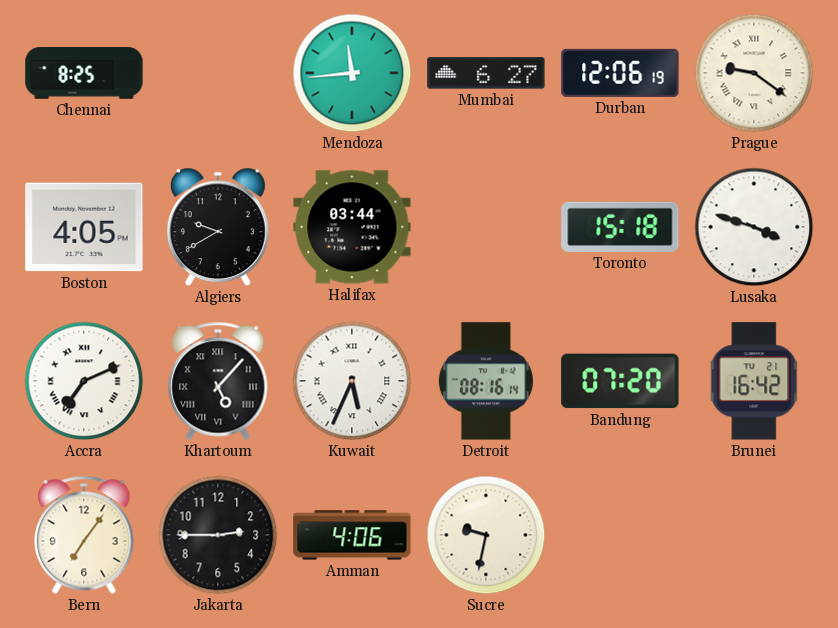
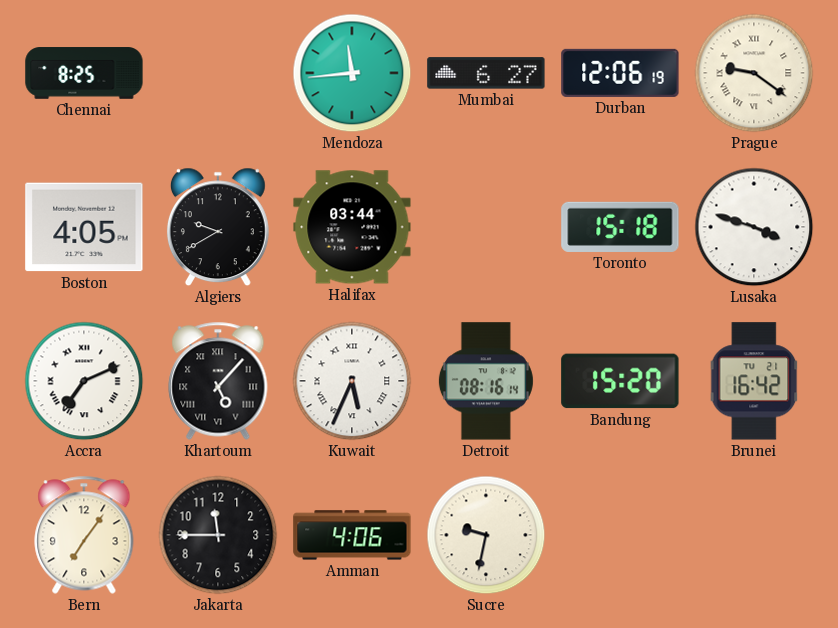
Bandung: 07:20 -> 15:20
Jakarta: 2:45 -> 11:45
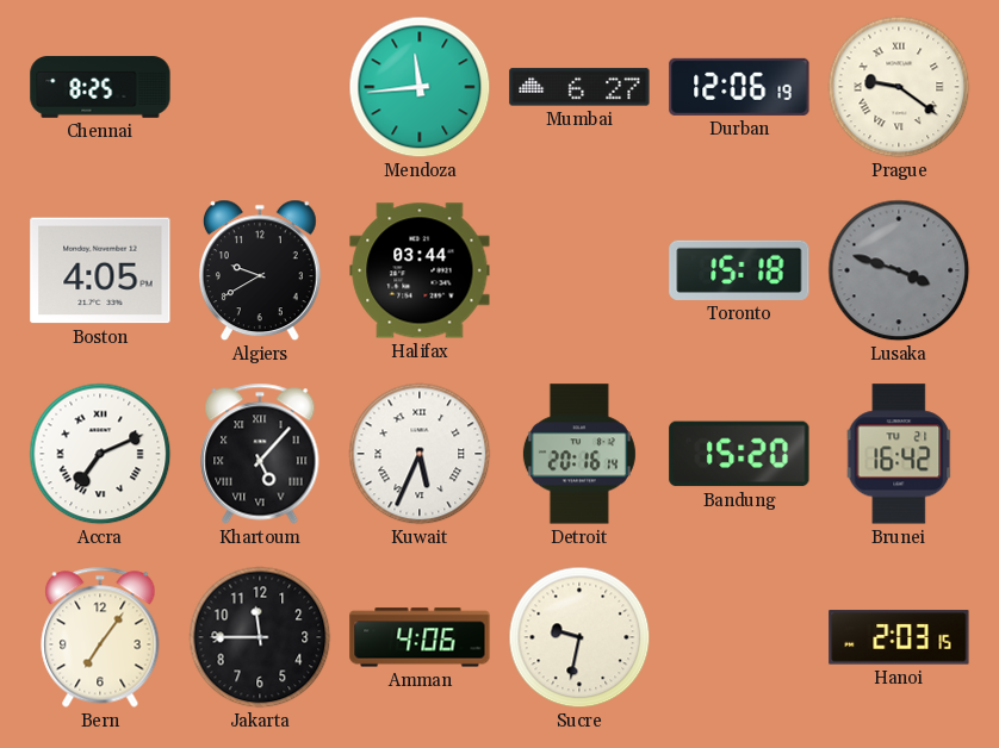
Lusaka dial: white -> grey
Detroit: 08:16 -> 20:16
Hanoi: none -> 2:03
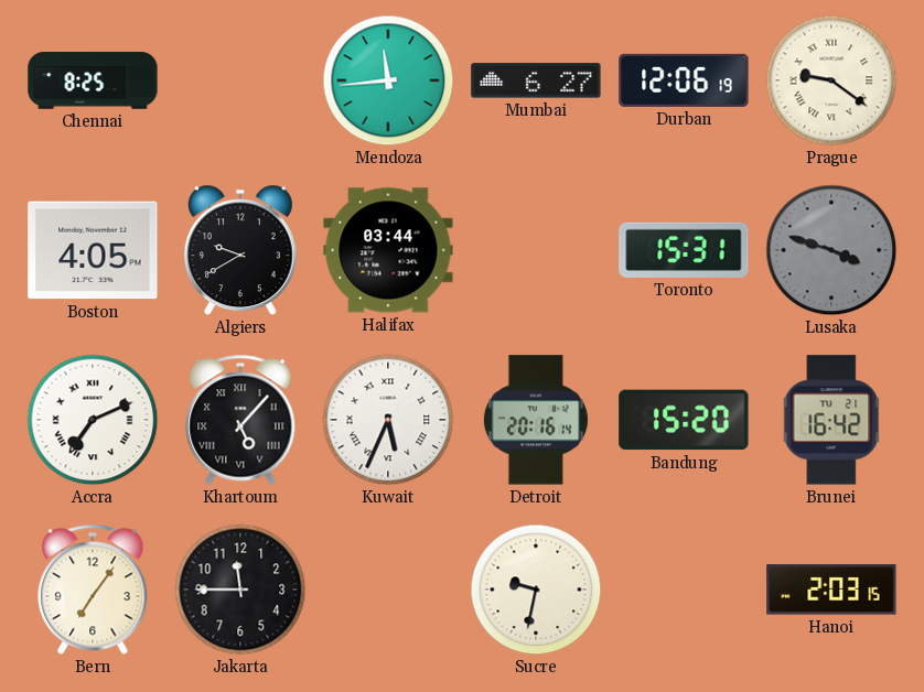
Toronto: 15:18 -> 15:31
Amman: 4:06 -> none
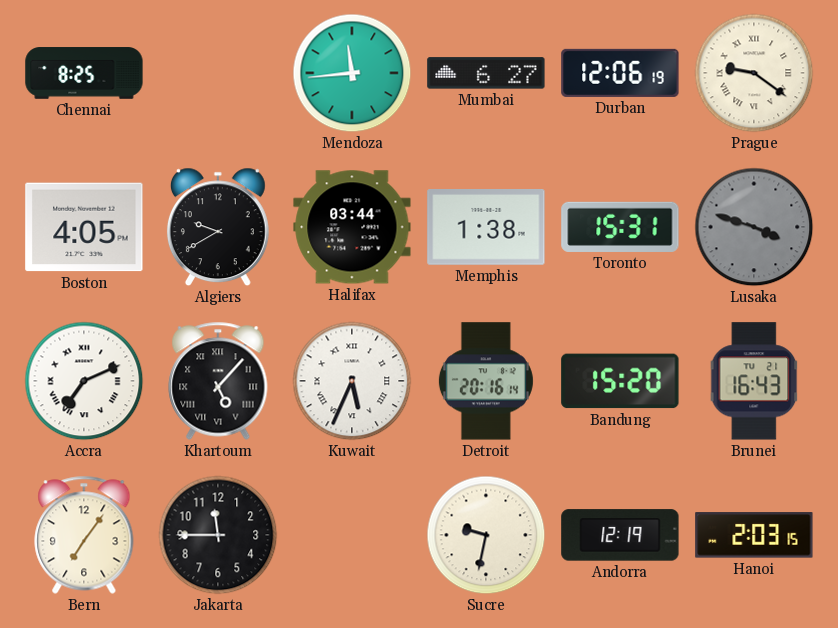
Memphis: none -> 1:38
Brunei: 16:42 -> 16:43
Andorra: none -> 12:19
